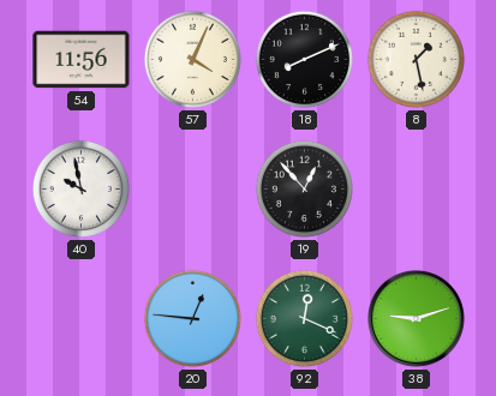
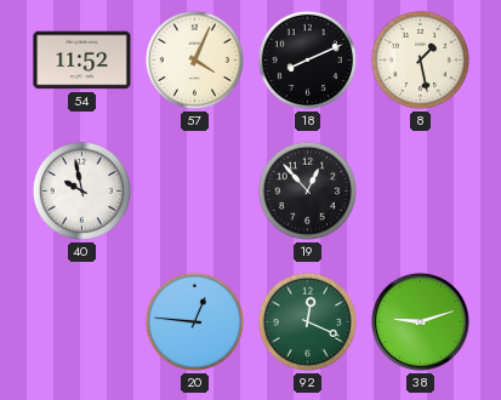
54: 11:56 -> 11:52
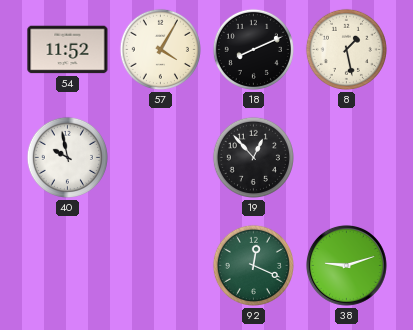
57: 4:04 -> 4:05
20: 12:46 -> none
